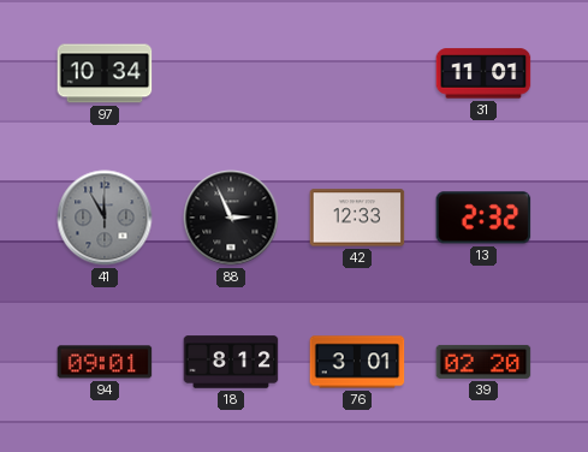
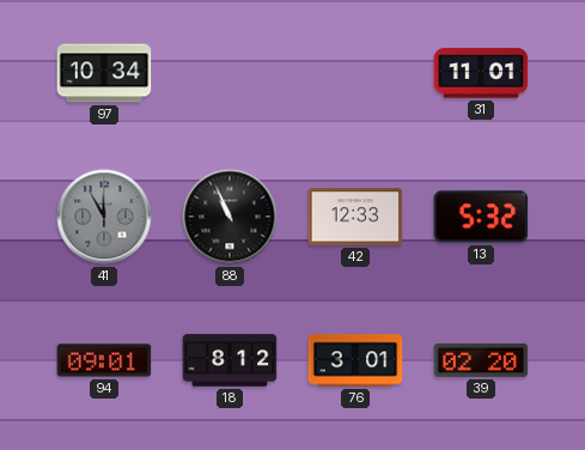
88: 2:56 -> 10:56
13: 2:32 -> 5:32
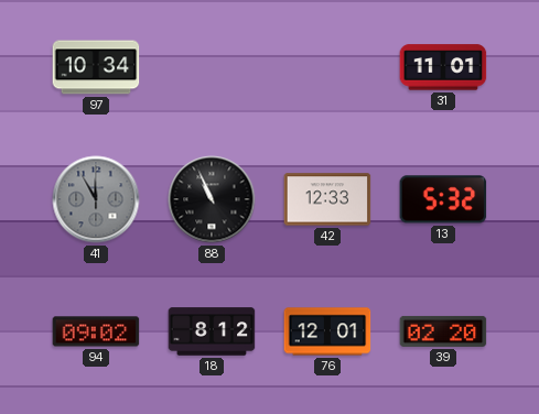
94: 09:01 -> 09:02
76: 3:01 -> 12:01
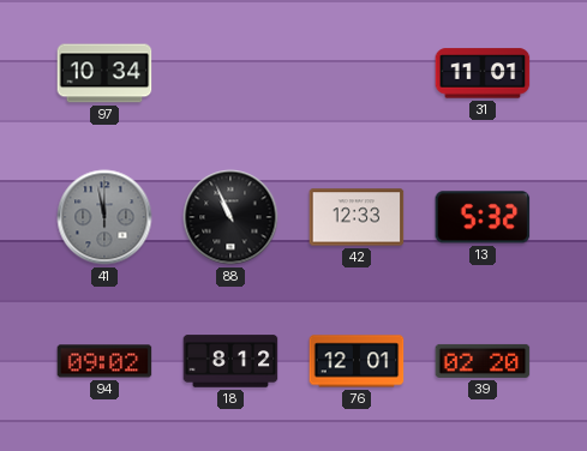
41: 11:55 -> 11:58
